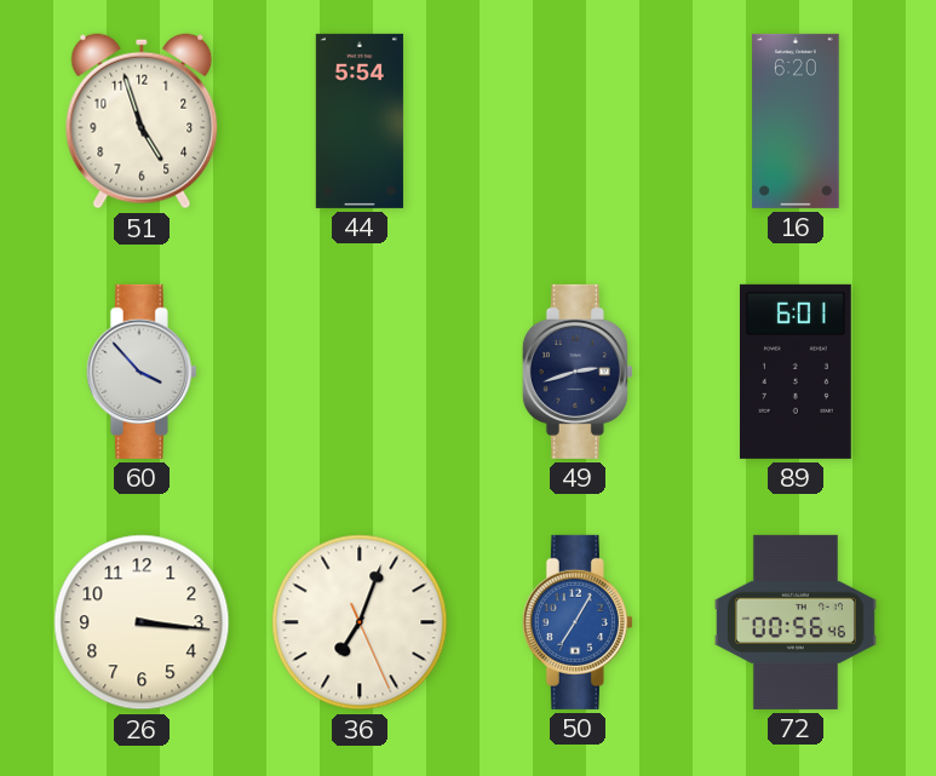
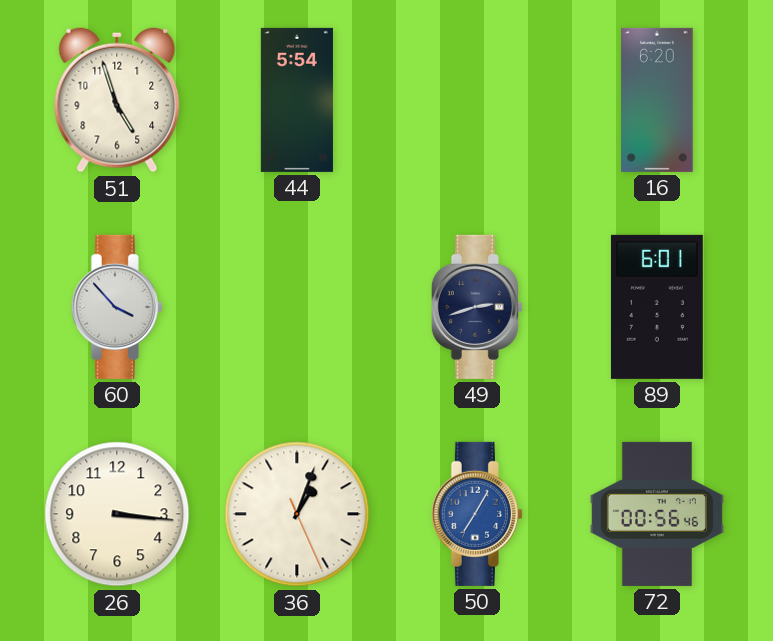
36: 7:03 -> 1:03
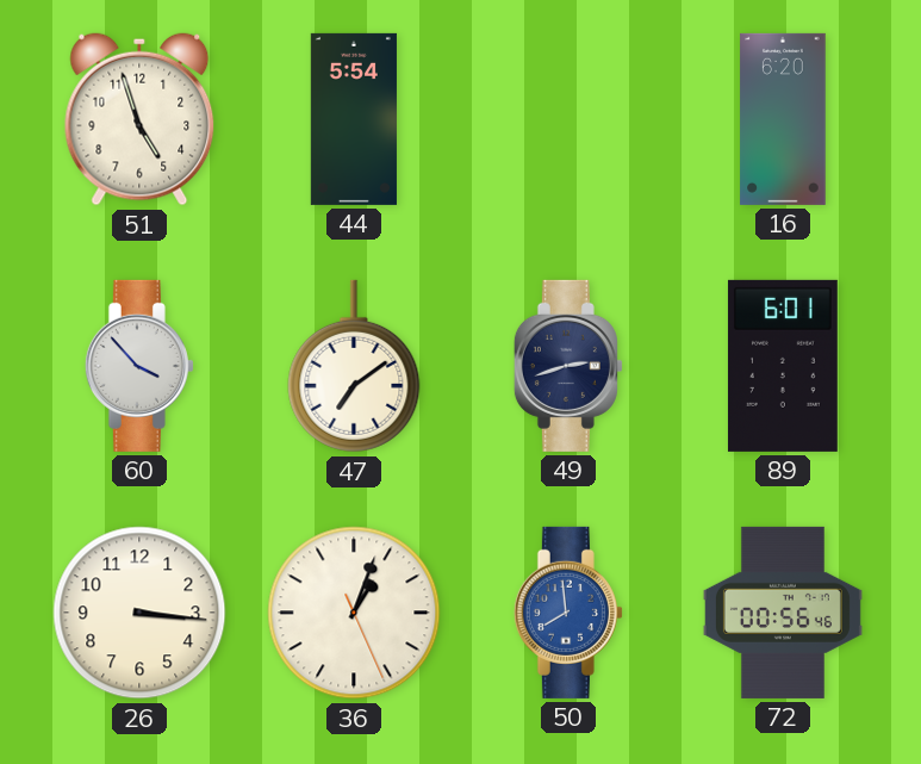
47: none -> 7:09
50: 7:05 -> 7:59
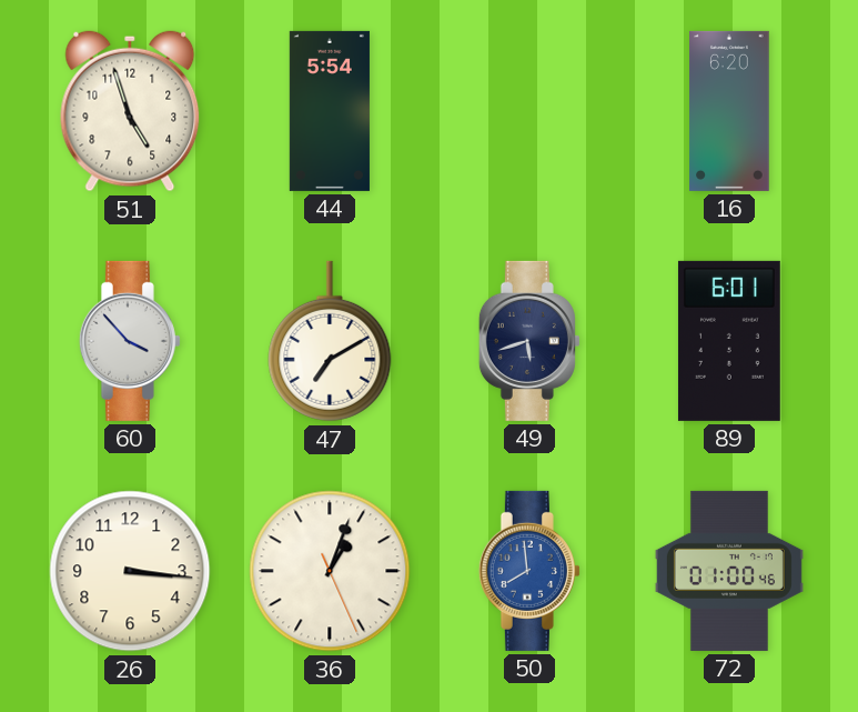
47: 7:09 -> 7:10
49: 2:42 -> 5:42
72: 00:56 -> 01:00
